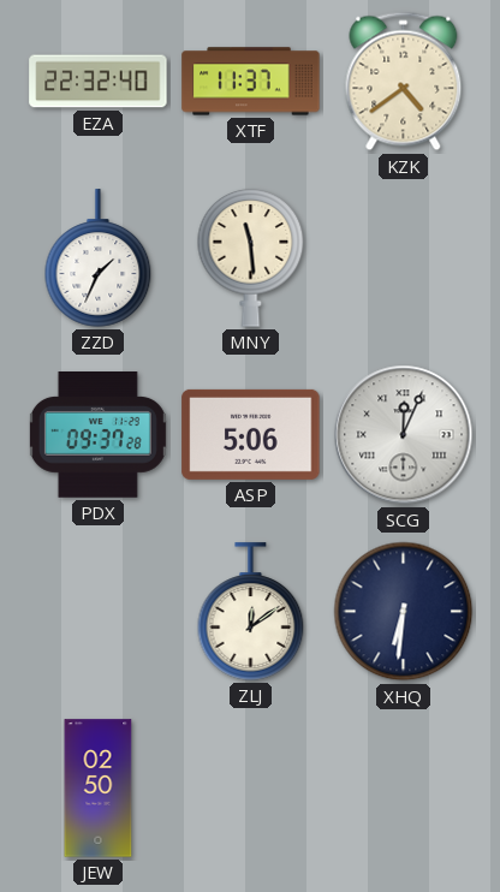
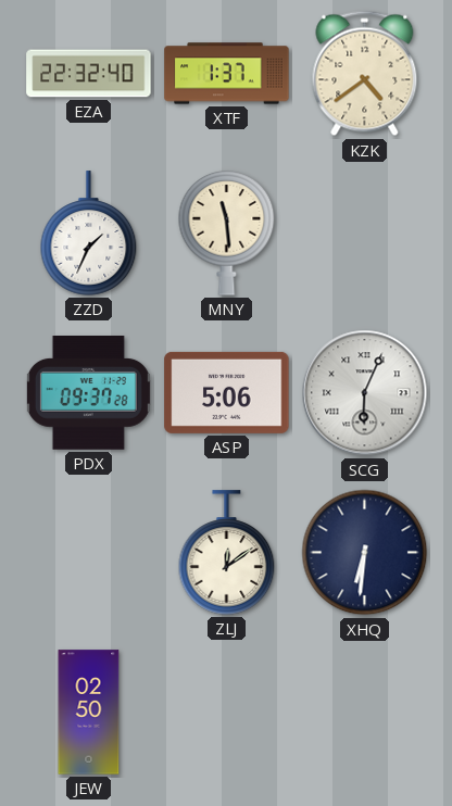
XTF: 11:37 -> 1:37
SCG: 12:04 -> 6:04
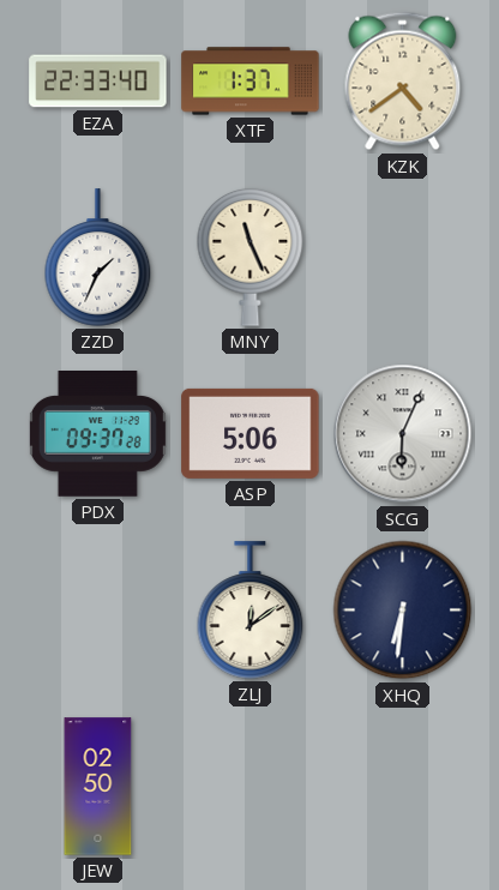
EZA: 22:32 -> 22:33
MNY: 11:29 -> 11:26
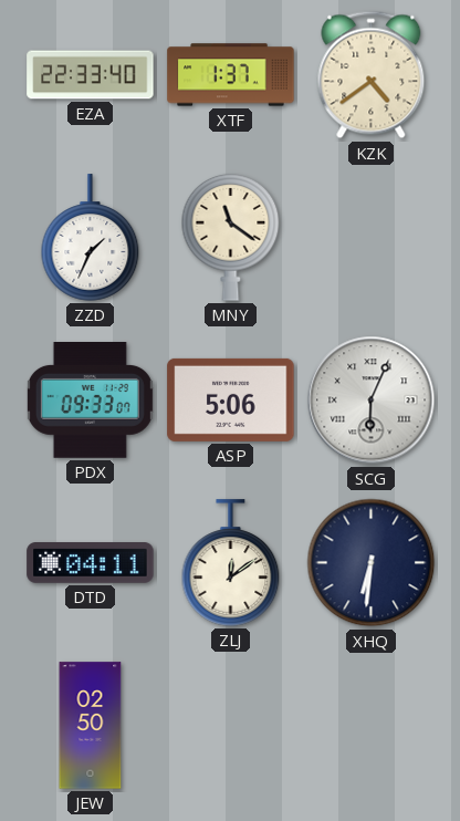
MNY: 11:26 -> 11:21
PDX: 09:37 -> 09:33
DTD: none -> 04:11
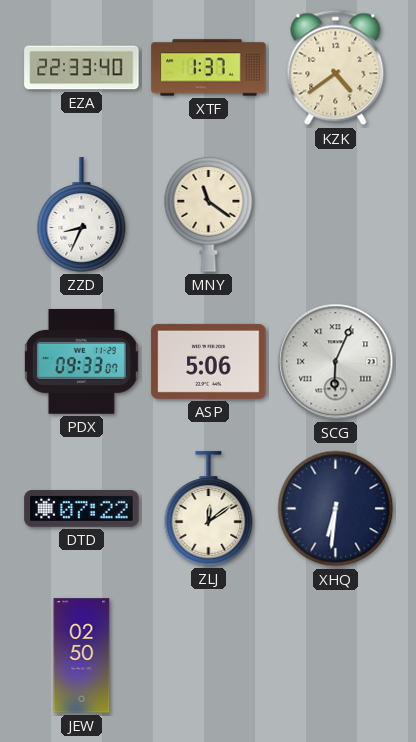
ZZD: 1:34 -> 8:34
DTD: 04:11 -> 07:22
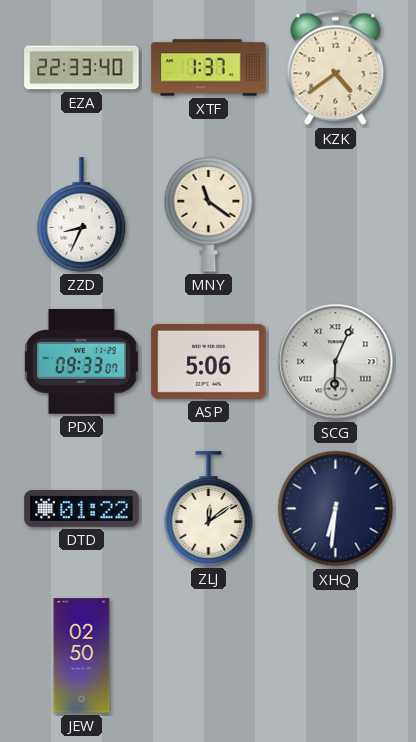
DTD: 07:22 -> 01:22
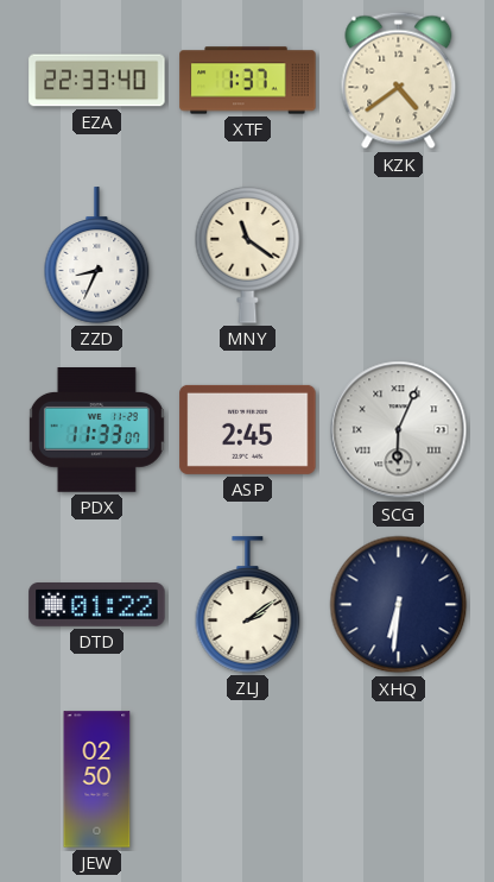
PDX: 09:33 -> 11:33
ASP: 5:06 -> 2:45
ZLJ: 12:09 -> 2:09
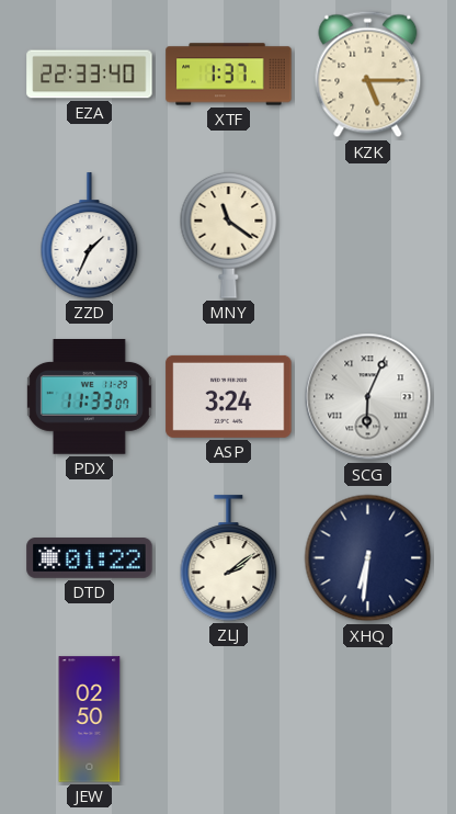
KZK: 4:39 -> 5:15
ZZD: 8:34 -> 1:34
ASP: 2:45 -> 3:24
